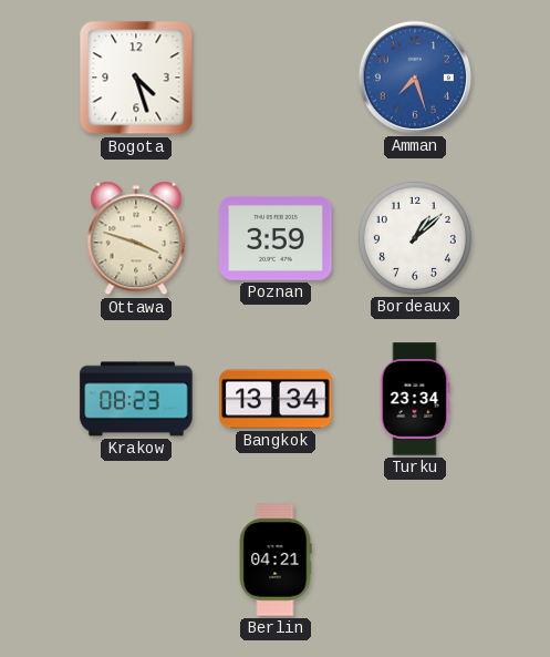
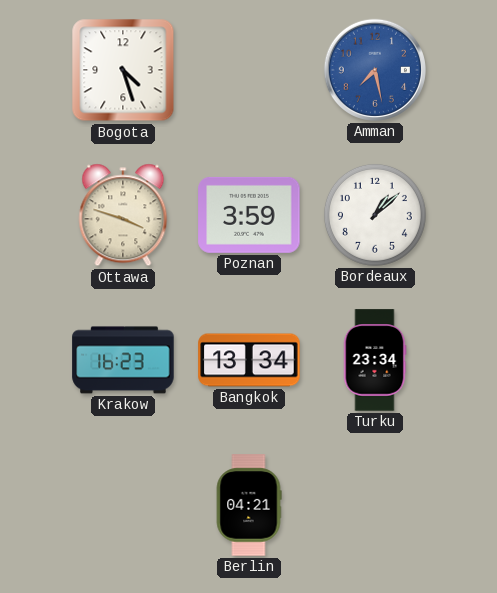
Amman: 7:27 -> 7:28
Krakow: 08:23 -> 16:23
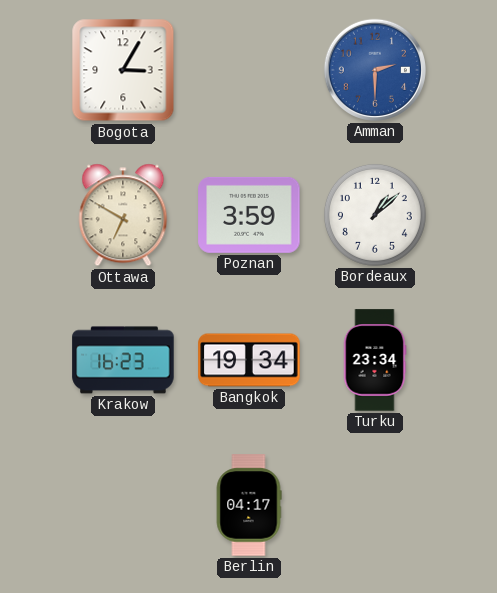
Bogota: 4:27 -> 3:05
Amman: 7:28 -> 2:30
Ottawa: 3:48 -> 6:50
Bangkok: 13:34 -> 19:34
Berlin: 04:21 -> 04:17
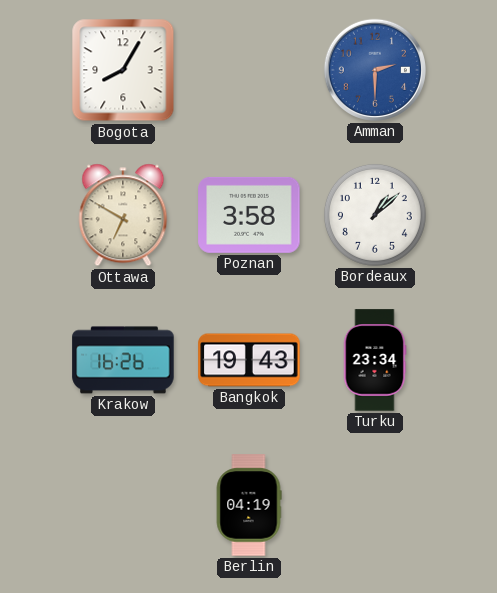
Bogota: 3:05 -> 8:05
Poznan: 3:59 -> 3:58
Krakow: 16:23 -> 16:26
Bangkok: 19:34 -> 19:43
Berlin: 04:17 -> 04:19
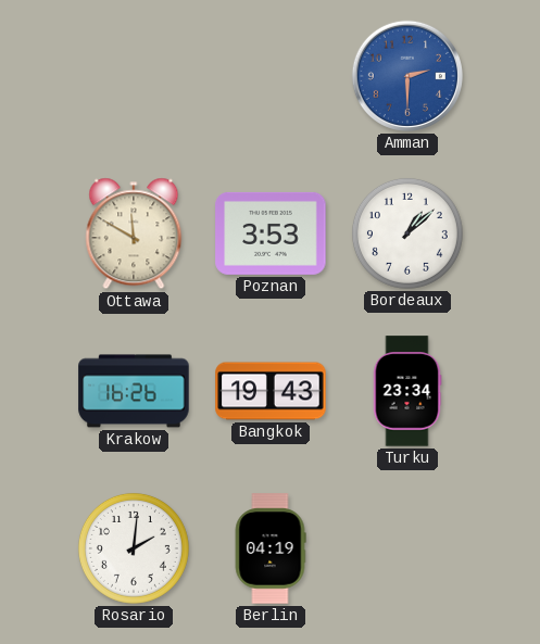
Bogota: 8:05 -> none
Ottawa: 6:50 -> 11:50
Poznan: 3:58 -> 3:53
Rosario: none -> 2:01
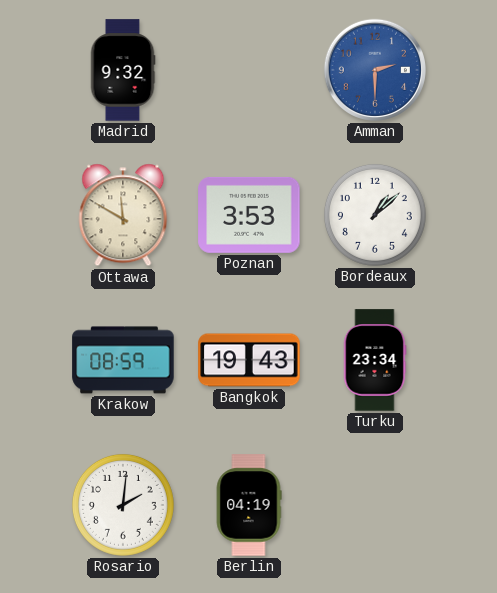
Madrid: none -> 9:32
Krakow: 16:26 -> 08:59
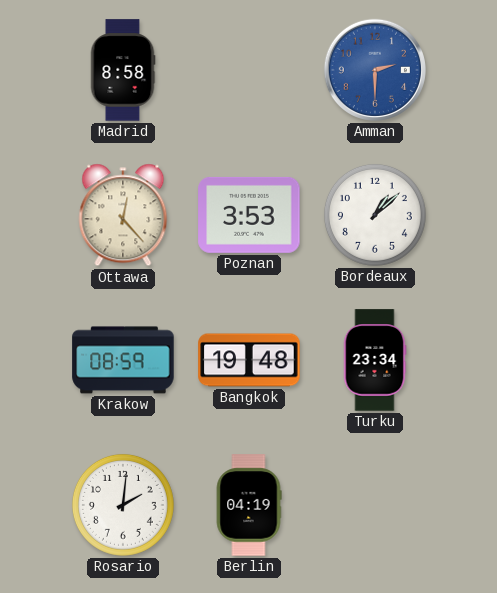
Madrid: 9:32 -> 8:58
Ottawa: 11:50 -> 12:23
Bangkok: 19:43 -> 19:48
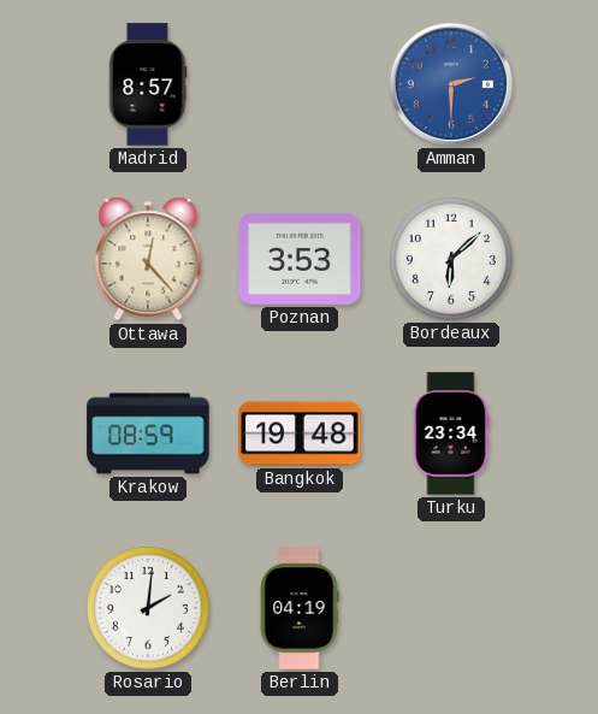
Madrid: 8:58 -> 8:57
Bordeaux: 1:08 -> 6:08
